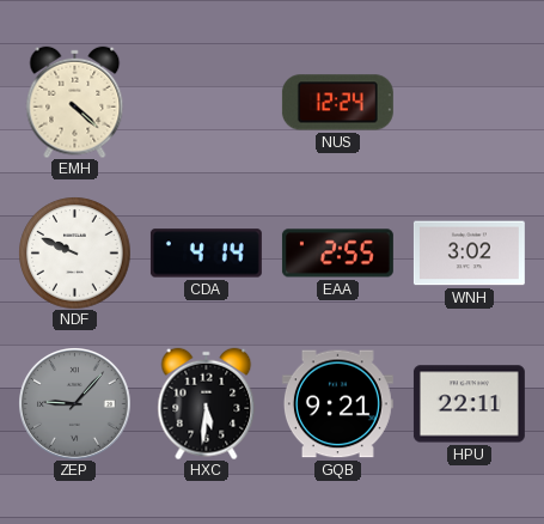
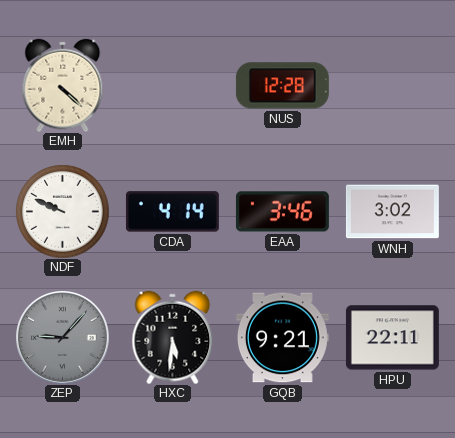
NUS: 12:24 -> 12:28
EAA: 2:55 -> 3:46
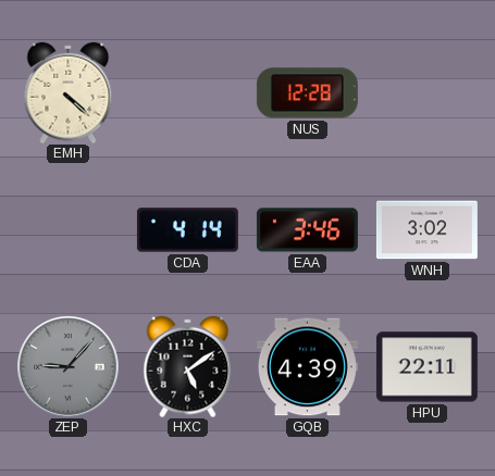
NDF: 9:49 -> none
HXC: 5:31 -> 5:09
GQB: 9:21 -> 4:39
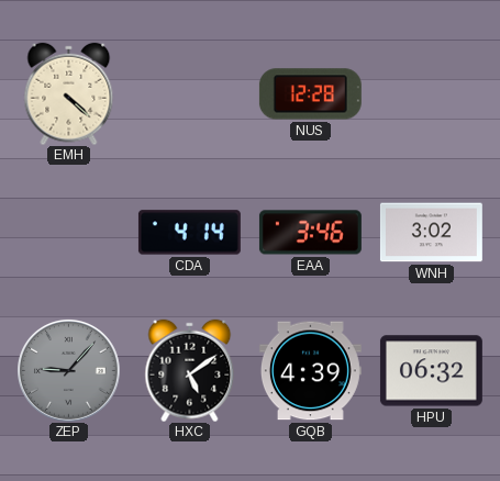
HPU: 22:11 -> 06:32
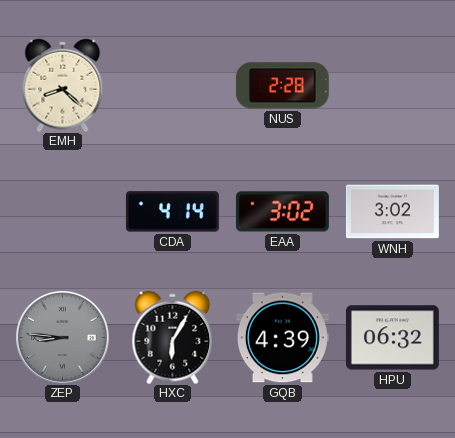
EMH: 4:22 -> 8:22
NUS: 12:28 -> 2:28
EAA: 3:46 -> 3:02
ZEP: 9:07 -> 8:46
HXC: 5:09 -> 6:05
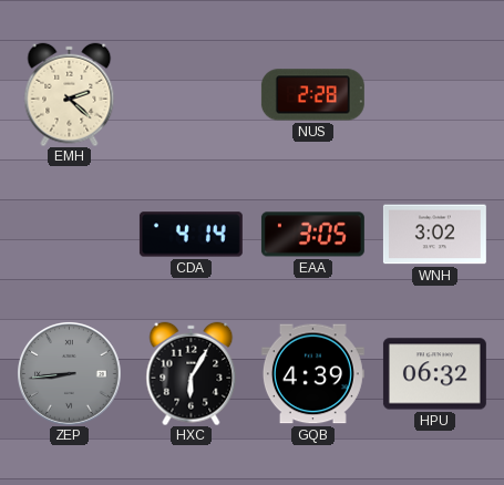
EMH: 8:22 -> 2:22
EAA: 3:02 -> 3:05
ZEP: 8:46 -> 8:44
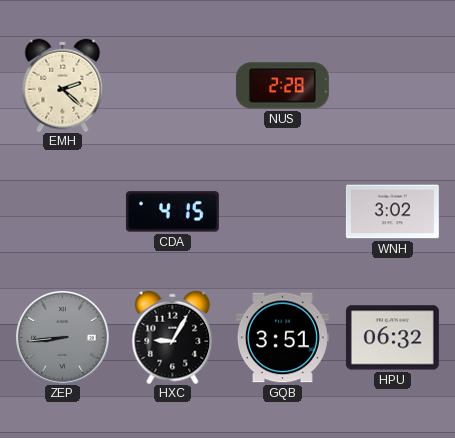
CDA: 4:14 -> 4:15
EAA: 3:05 -> none
HXC: 6:05 -> 9:05
GQB: 4:39 -> 3:51
